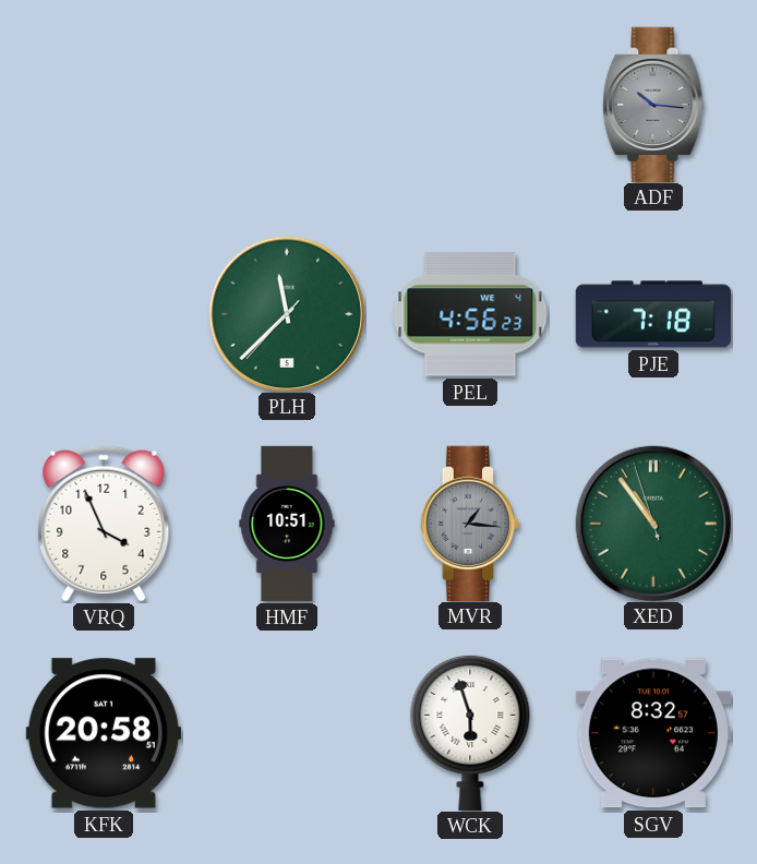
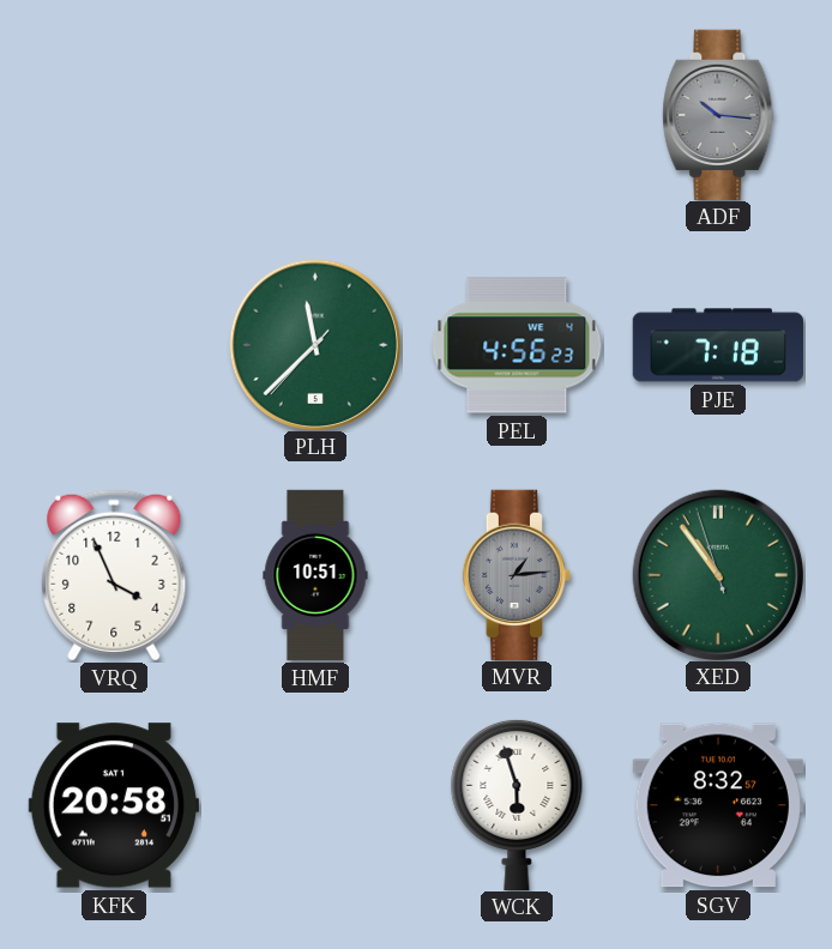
MVR: 1:16 -> 1:14
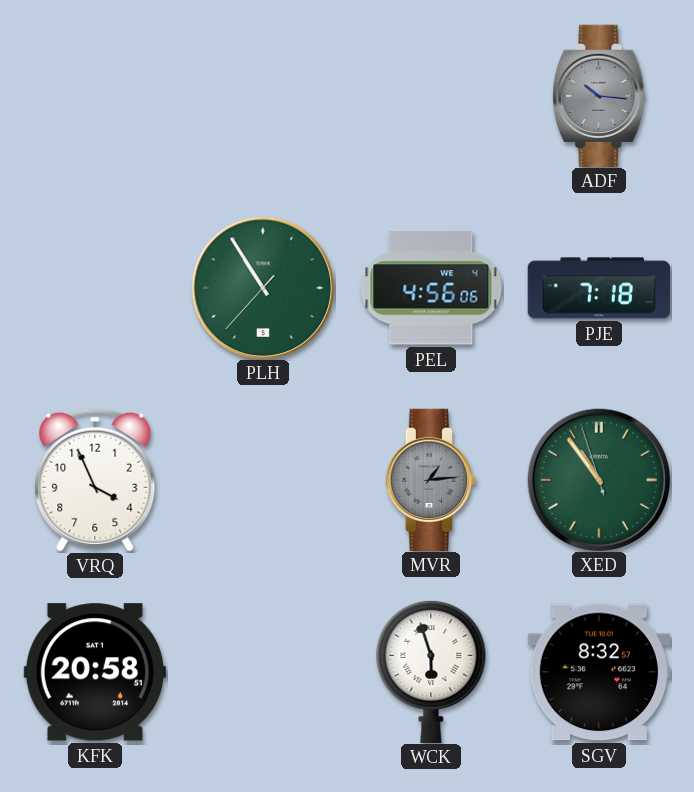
PLH: 11:37 -> 10:54
PEL: 4:56:23 -> 4:56:06
HMF: 10:51 -> none
